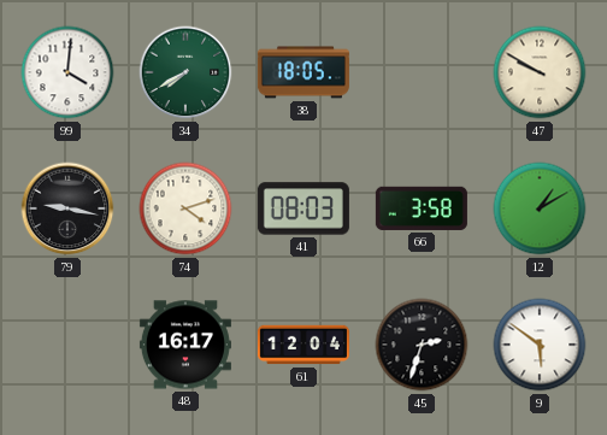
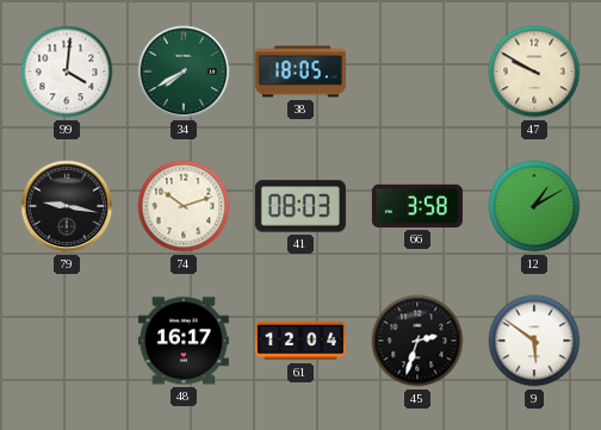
74: 4:12 -> 10:12
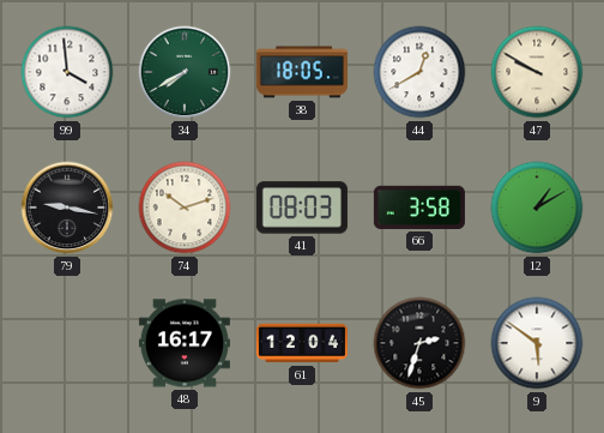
99: 4:01 -> 3:59
44: none -> 12:40
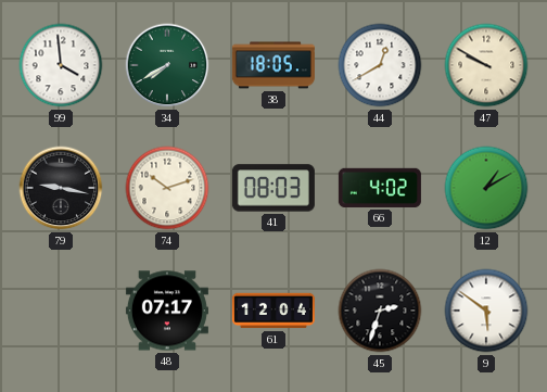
66: 3:58 -> 4:02
48: 16:17 -> 07:17
